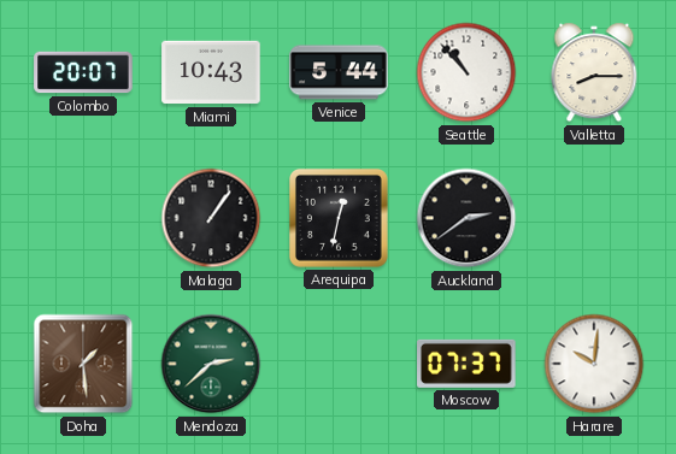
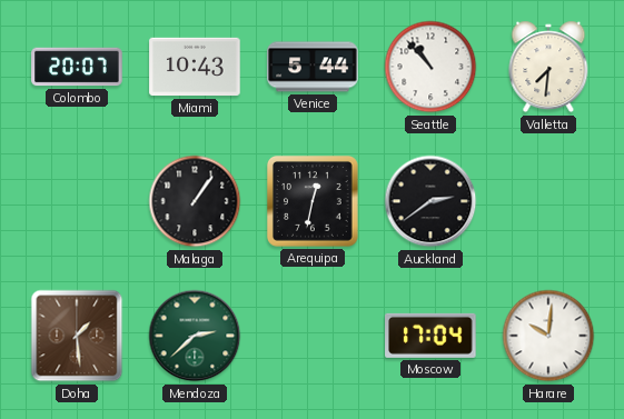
Valletta: 8:15 -> 7:31
Moscow: 07:37 -> 17:04
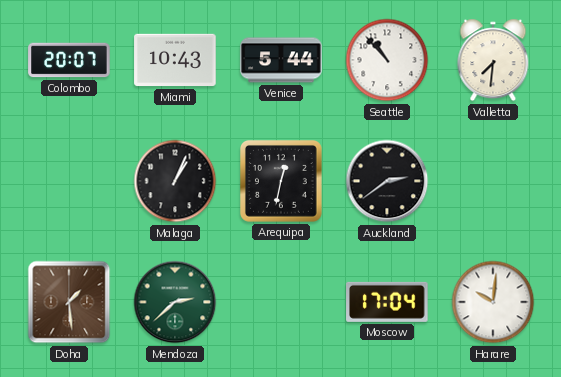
Malaga: 1:06 -> 1:04
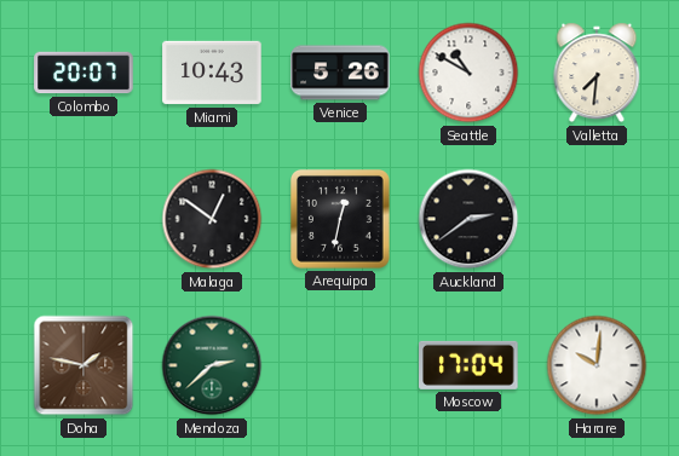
Venice: 5:44 -> 5:26
Seattle: 10:53 -> 10:50
Malaga: 1:04 -> 12:51
Doha: 1:29 -> 1:47
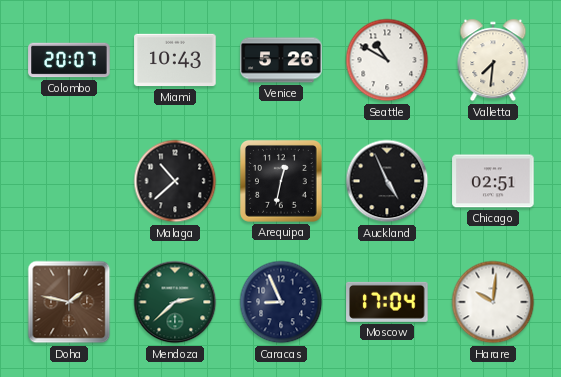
Malaga: 12:51 -> 10:38
Auckland: 2:39 -> 4:56
Chicago: none -> 02:51
Caracas: none -> 8:56
